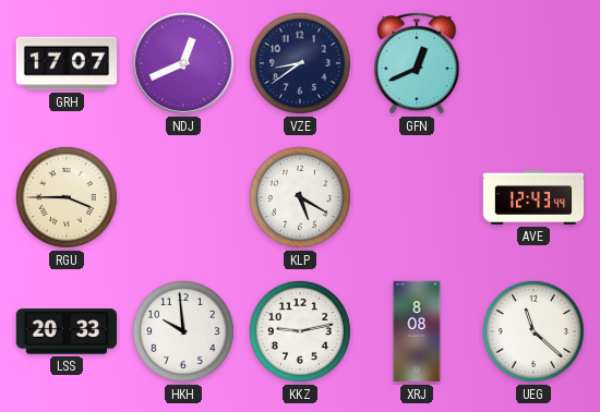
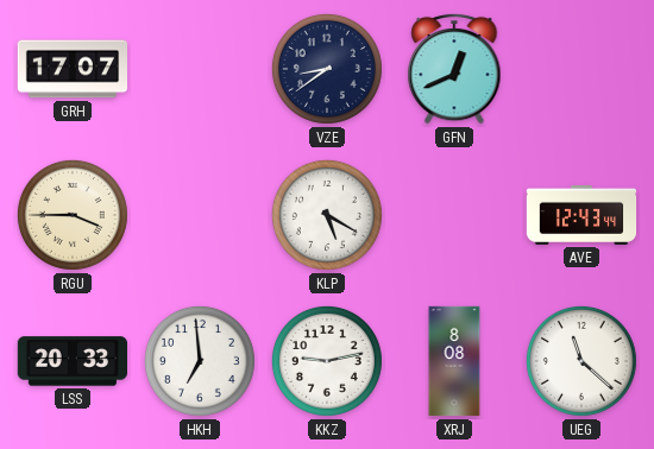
NDJ: 12:41 -> none
HKH: 9:59 -> 6:59
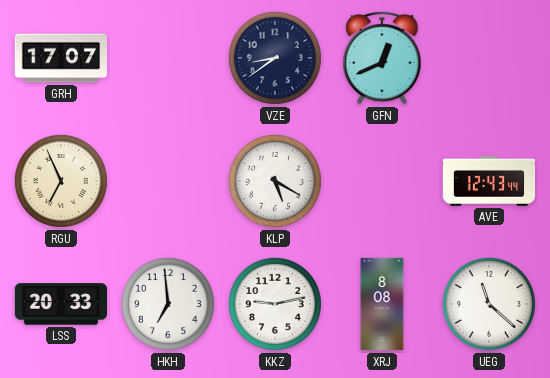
RGU: 3:45 -> 6:56
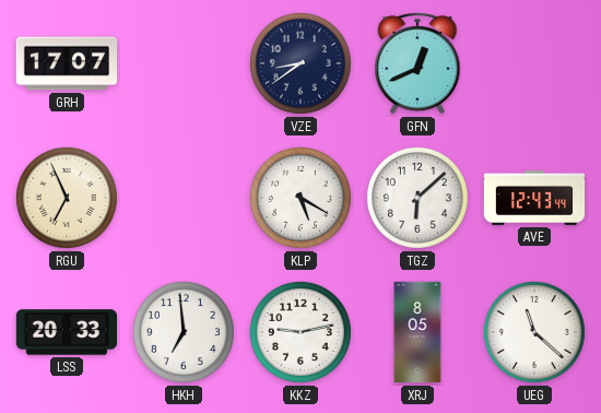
TGZ: none -> 6:08
XRJ: 8:08 -> 8:05
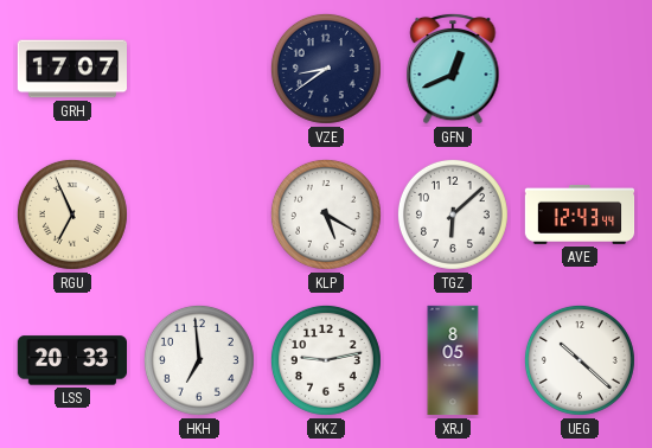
UEG: 11:22 -> 10:22
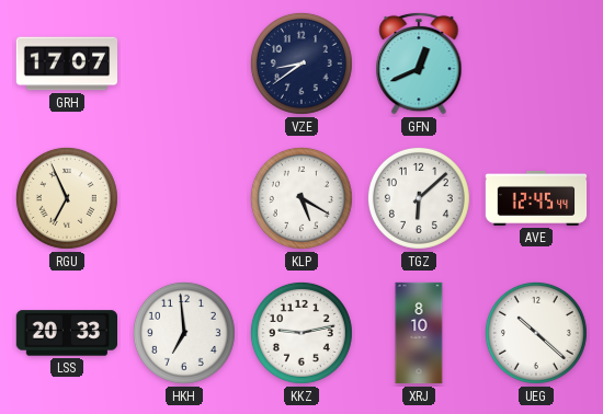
AVE: 12:43 -> 12:45
XRJ: 8:05 -> 8:10
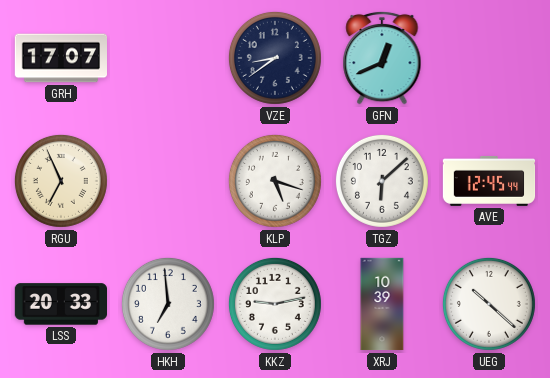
KLP: 5:20 -> 5:18
XRJ: 8:10 -> 10:39
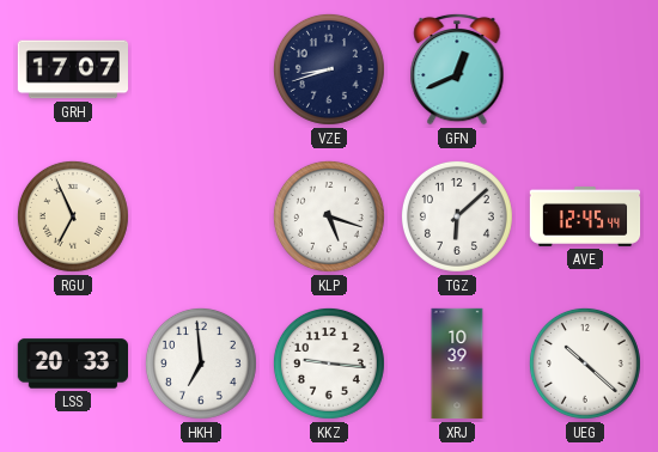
VZE: 8:39 -> 8:42
KKZ: 9:13 -> 9:16
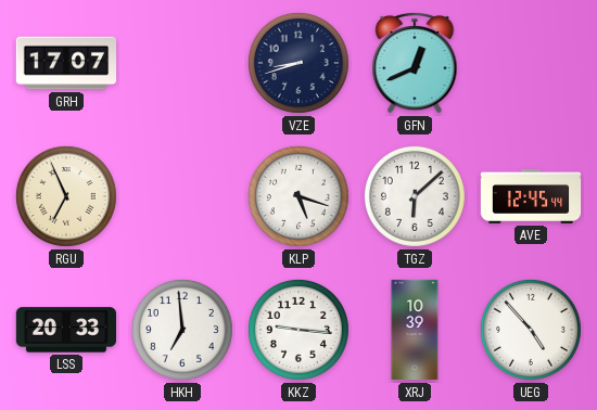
UEG: 10:22 -> 4:53
